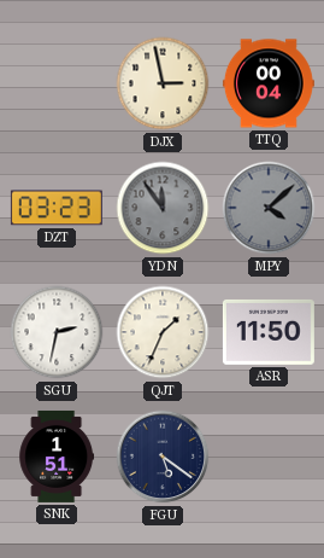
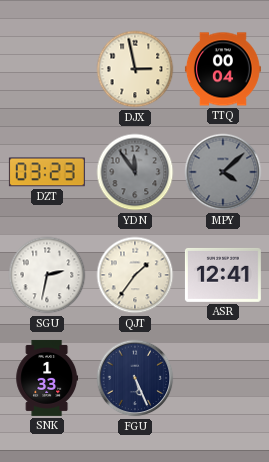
QJT: 1:34 -> 1:36
ASR: 11:50 -> 12:41
SNK: 1:51 -> 1:33
FGU: 5:21 -> 5:26
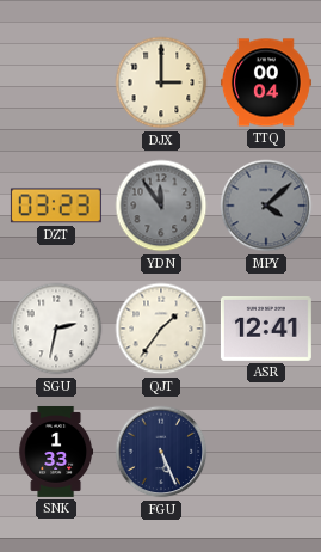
DJX: 2:58 -> 3:00
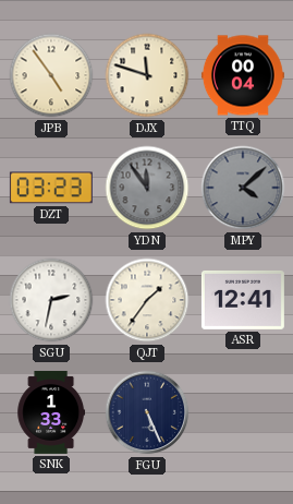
JPB: none -> 4:54
DJX: 3:00 -> 11:48
